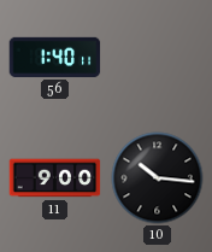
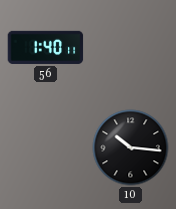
11: 9:00 -> none
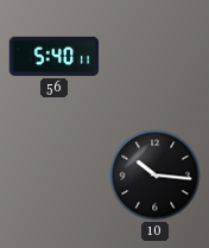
56: 1:40 -> 5:40
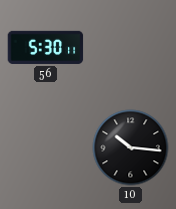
56: 5:40 -> 5:30
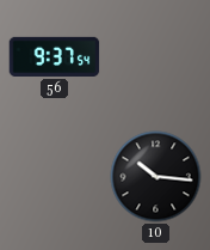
56: 5:30 -> 9:37
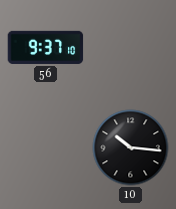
56: 9:37:54 -> 9:37:10
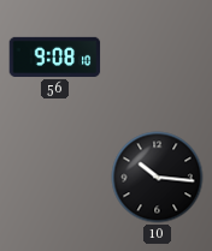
56: 9:37 -> 9:08
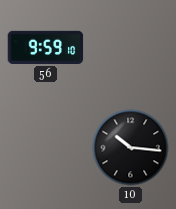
56: 9:08 -> 9:59
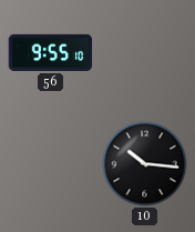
56: 9:59 -> 9:55
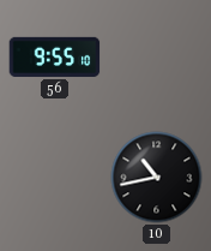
10: 10:16 -> 10:43
